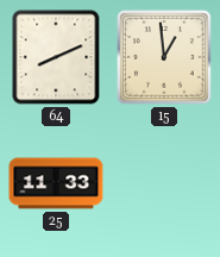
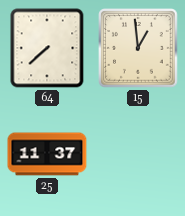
64: 8:11 -> 7:38
25: 11:33 -> 11:37
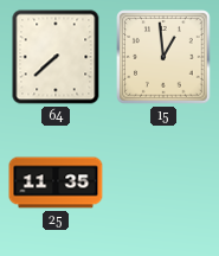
25: 11:37 -> 11:35
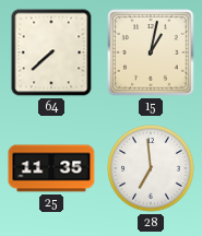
15: 12:59 -> 1:02
28: none -> 6:59
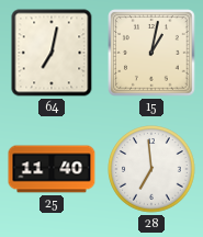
64: 7:38 -> 7:02
25: 11:35 -> 11:40
